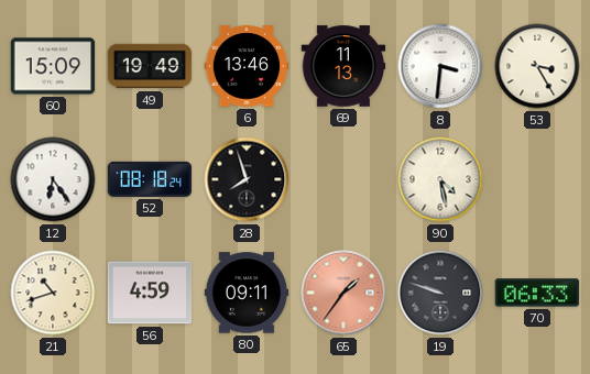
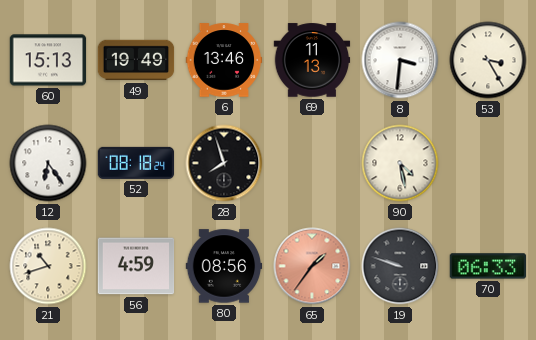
60: 15:09 -> 15:13
80: 09:11 -> 08:56
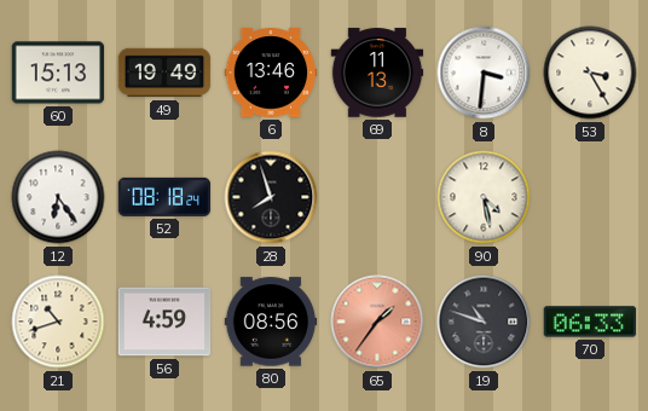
19: 9:48 -> 10:48
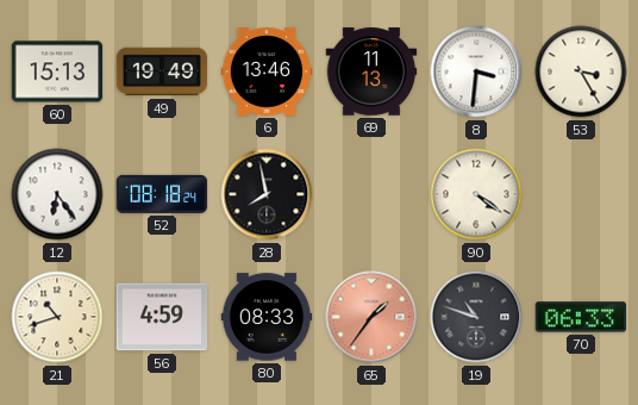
28: 7:57 -> 7:58
90: 4:28 -> 4:21
80: 08:56 -> 08:33
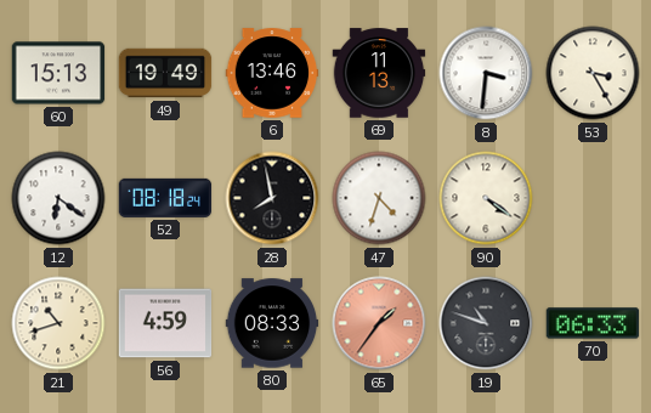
12: 6:24 -> 6:21
47: none -> 4:33
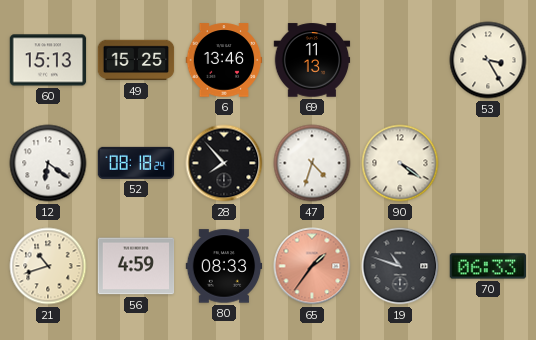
49: 19:49 -> 15:25
8: 3:31 -> none
28: 7:58 -> 7:53
